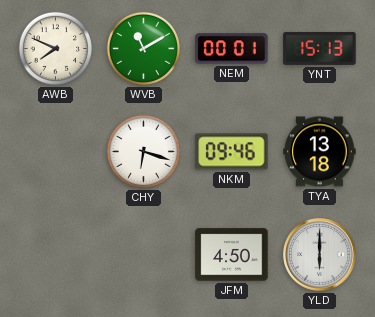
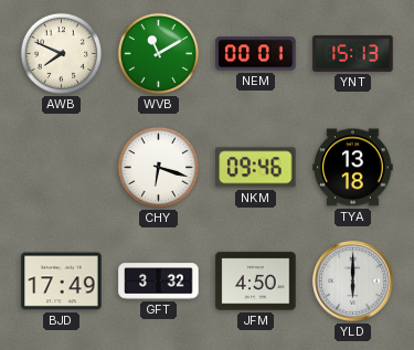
BJD: none -> 17:49
GFT: none -> 3:32
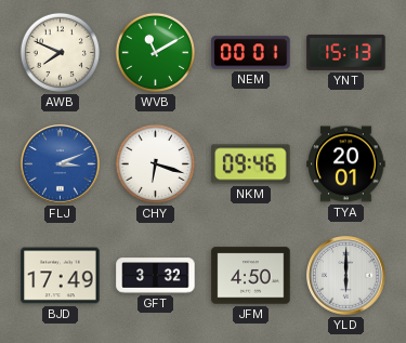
FLJ: none -> 3:11
TYA: 13:18 -> 20:01
